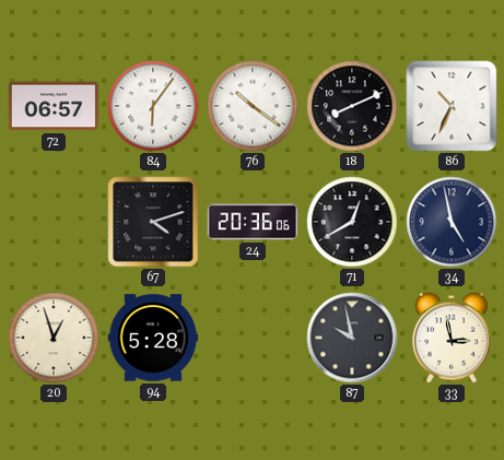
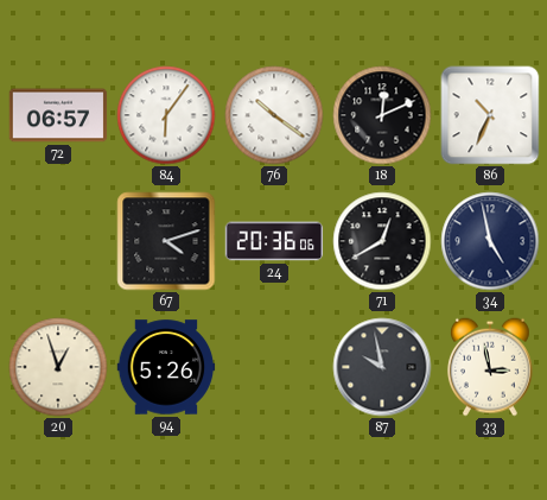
18: 8:11 -> 12:11
94: 5:28 -> 5:26
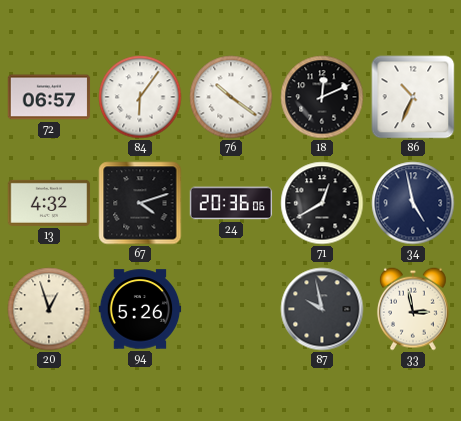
13: none -> 4:32
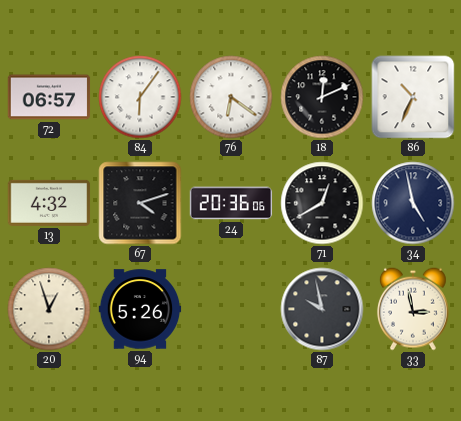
76: 10:21 -> 6:21
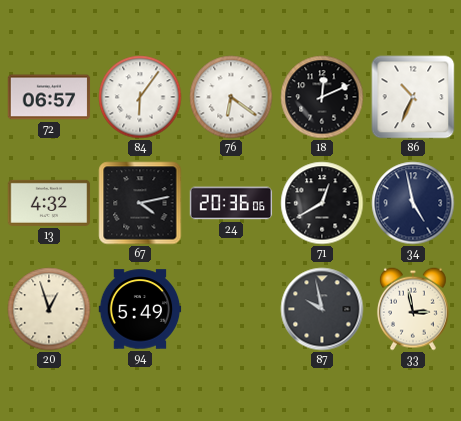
67: 4:12 -> 4:13
94: 5:26 -> 5:49
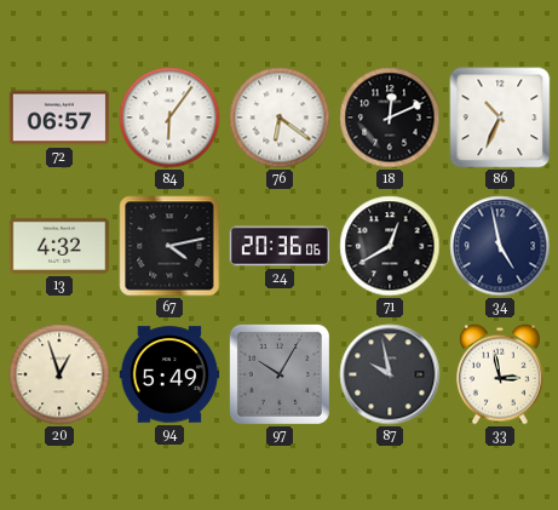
97: none -> 10:05
